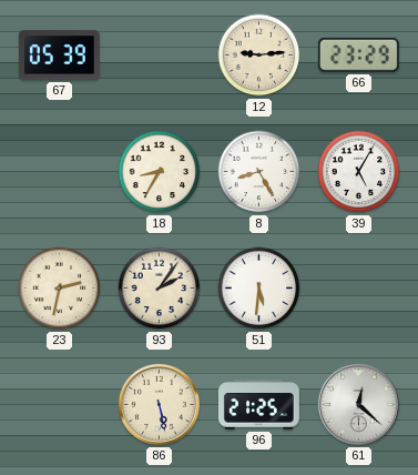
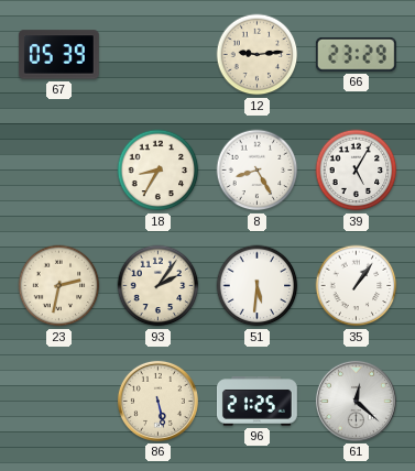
35: none -> 1:06
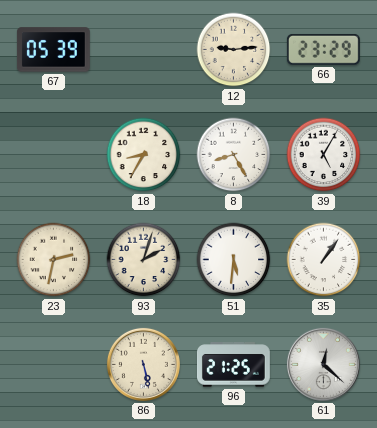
93: 2:06 -> 2:03
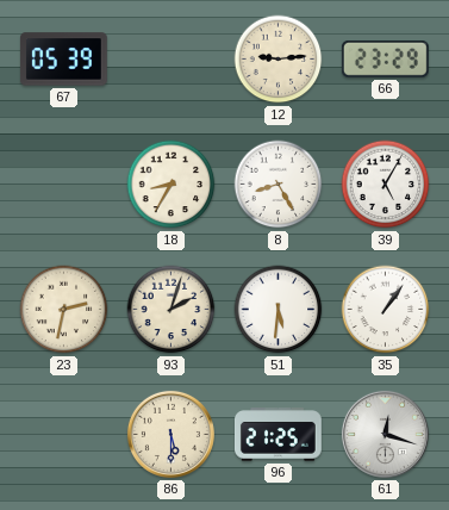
86: 5:28 -> 5:30
61: 12:22 -> 12:18
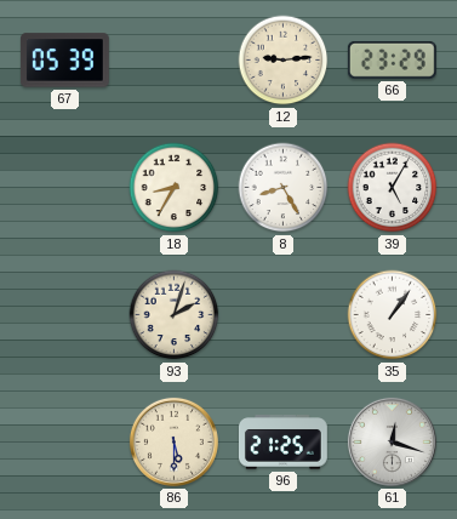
23: 2:32 -> none
51: 5:31 -> none
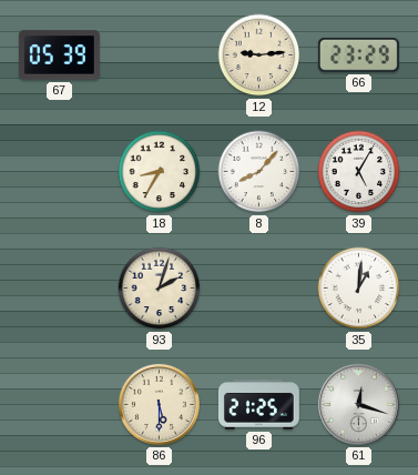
8: 8:25 -> 8:07
35: 1:06 -> 1:01
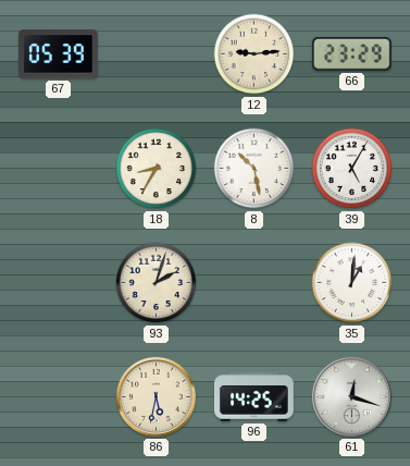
8: 8:07 -> 10:28
86: 5:30 -> 5:32
96: 21:25 -> 14:25
